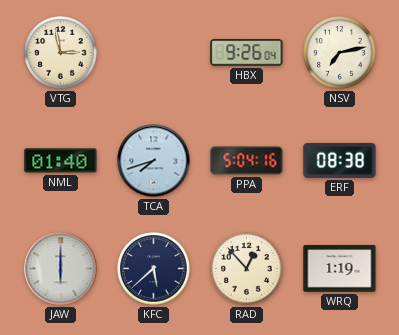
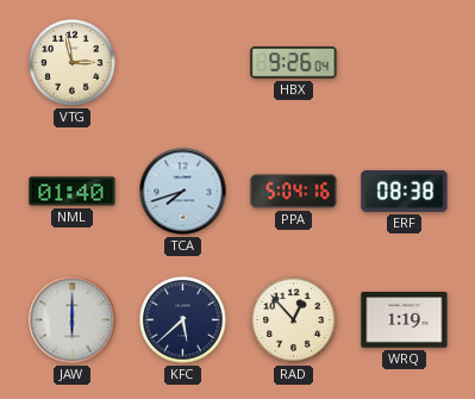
NSV: 7:13 -> none
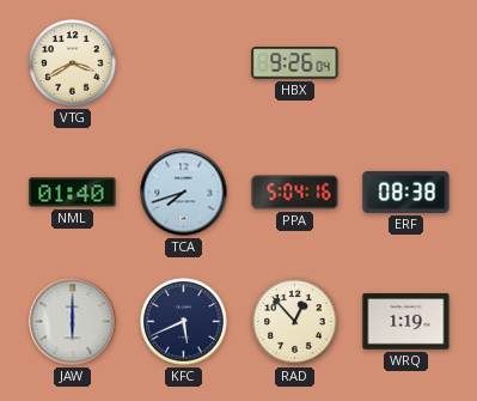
VTG: 2:58 -> 3:40
KFC: 5:38 -> 5:41
